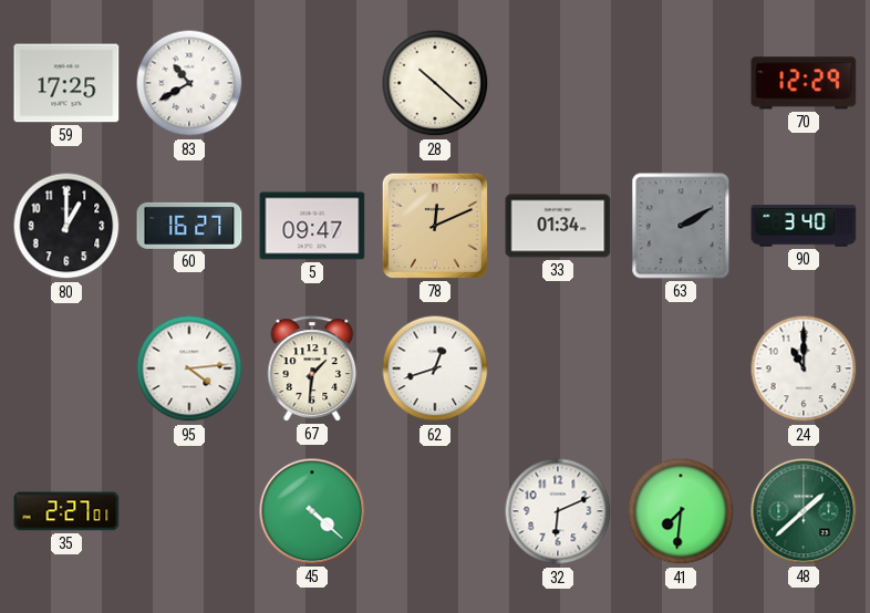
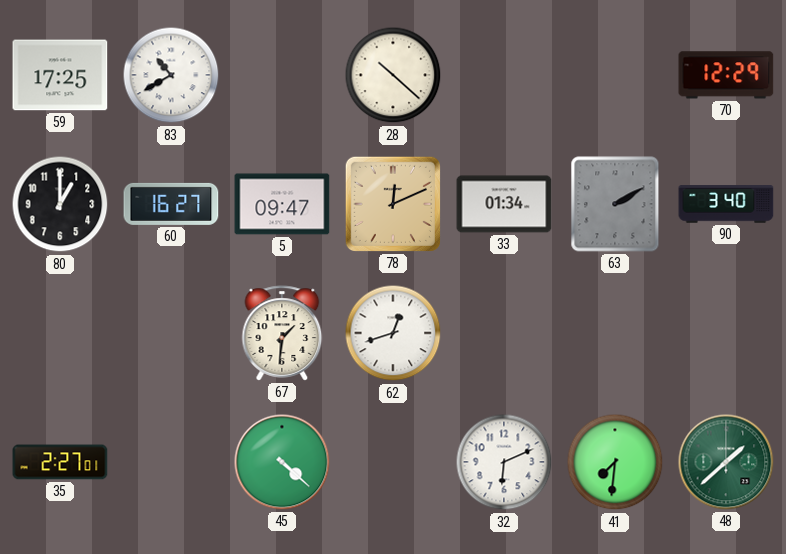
95: 4:14 -> none
24: 11:00 -> none
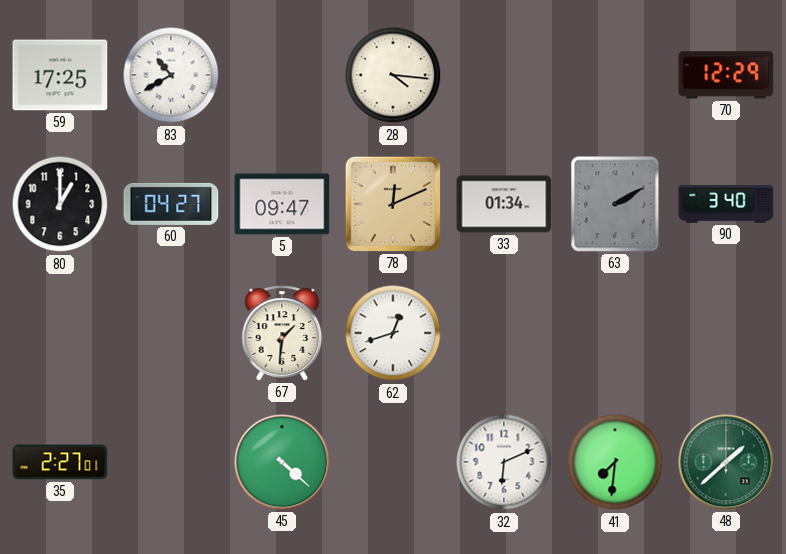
28: 10:22 -> 4:16
60: 16:27 -> 04:27
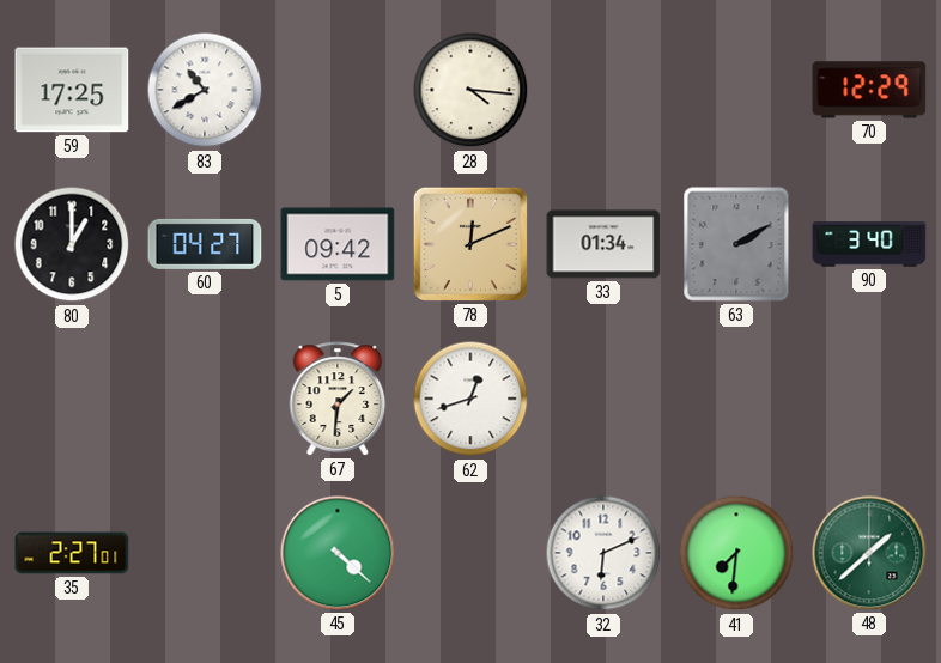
5: 09:47 -> 09:42
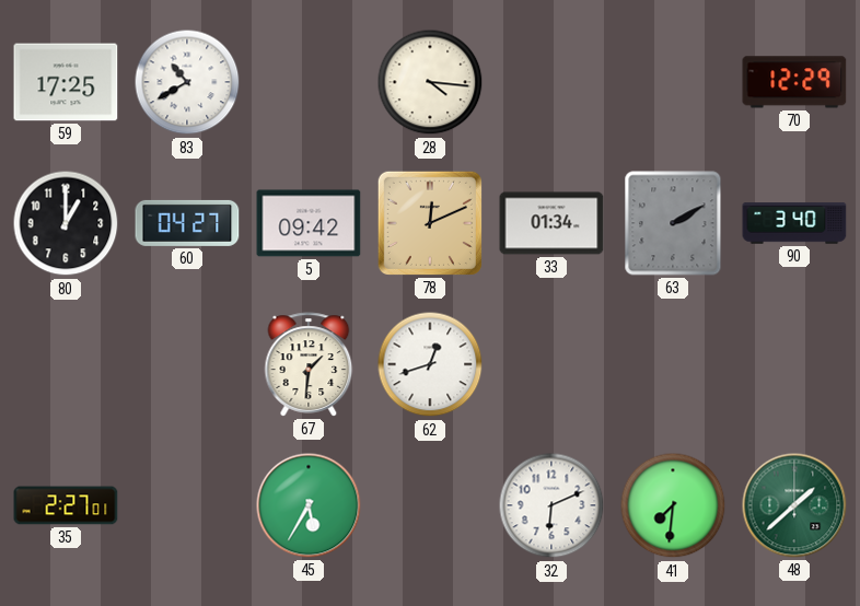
45: 4:22 -> 5:35
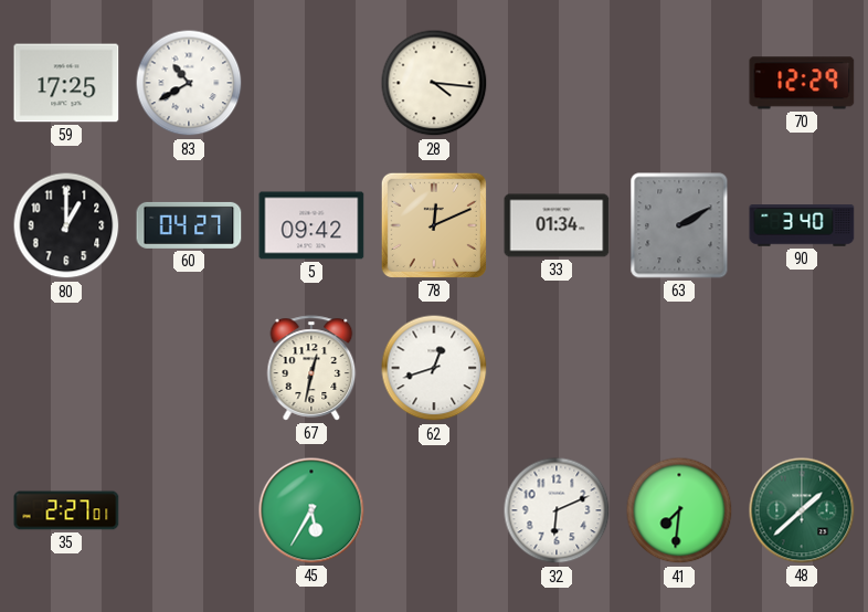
67: 1:31 -> 12:32
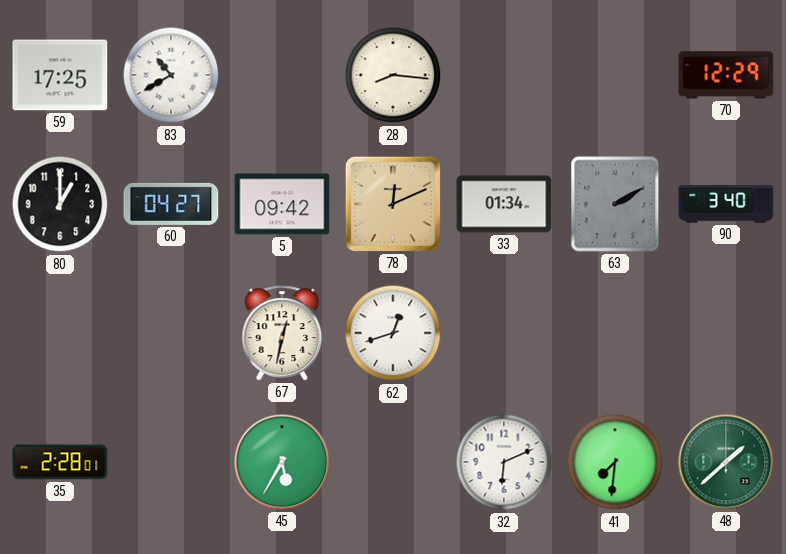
28: 4:16 -> 8:16
35: 2:27 -> 2:28
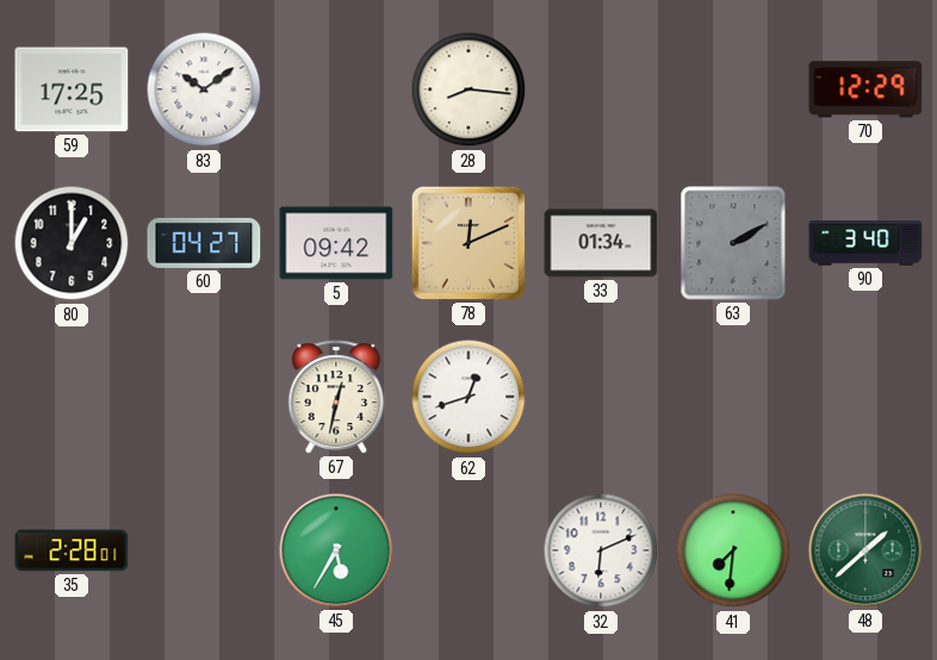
83: 10:40 -> 10:09
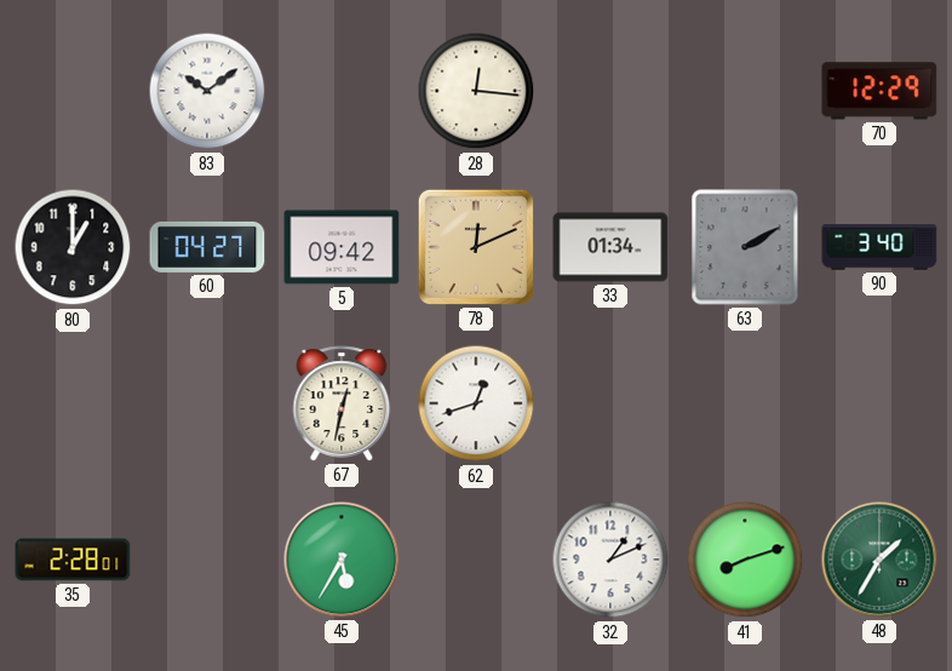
59: 17:25 -> none
28: 8:16 -> 12:16
32: 6:11 -> 1:11
41: 7:31 -> 8:12
48: 1:38 -> 1:35
